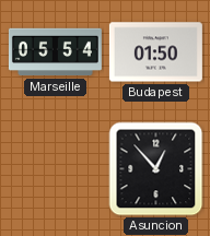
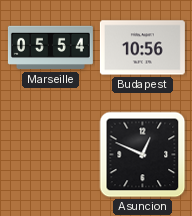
Budapest: 01:50 -> 10:56
Asuncion: 12:53 -> 12:49
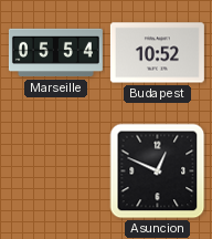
Budapest: 10:56 -> 10:52
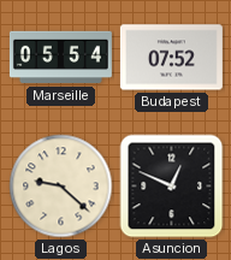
Budapest: 10:52 -> 07:52
Lagos: none -> 9:22
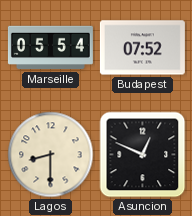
Lagos: 9:22 -> 8:30
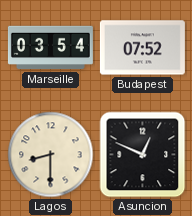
Marseille: 05:54 -> 03:54
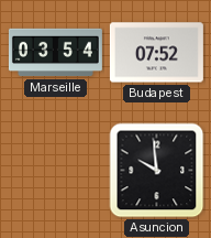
Lagos: 8:30 -> none
Asuncion: 12:49 -> 9:59
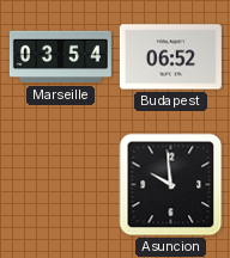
Budapest: 07:52 -> 06:52
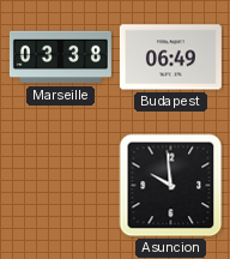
Marseille: 03:54 -> 03:38
Budapest: 06:52 -> 06:49
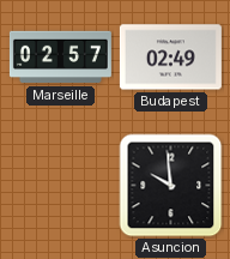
Marseille: 03:38 -> 02:57
Budapest: 06:49 -> 02:49
